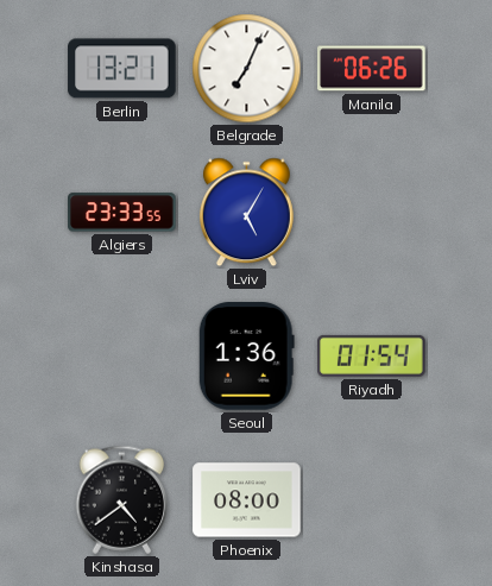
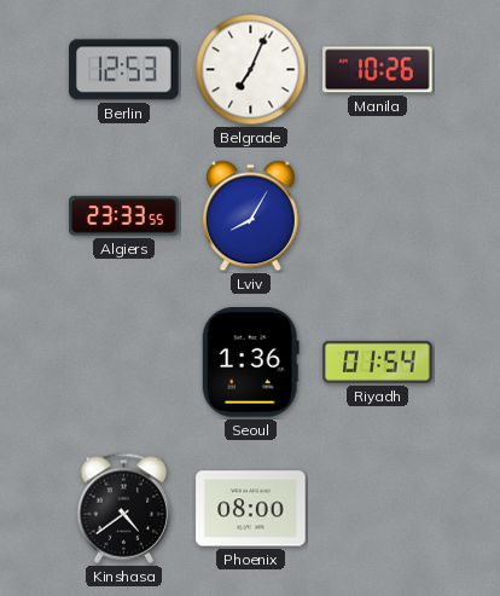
Berlin: 13:21 -> 12:53
Manila: 06:26 -> 10:26
Lviv: 5:05 -> 8:05
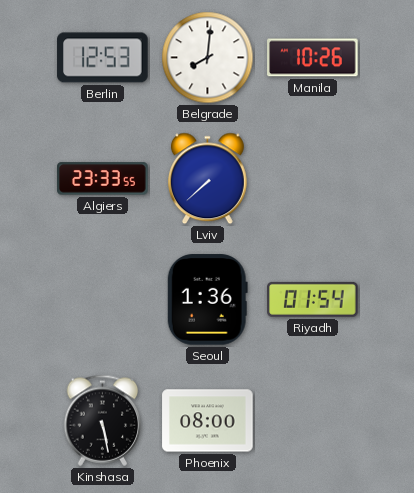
Belgrade: 7:04 -> 8:01
Lviv: 8:05 -> 7:38
Kinshasa: 4:39 -> 5:28
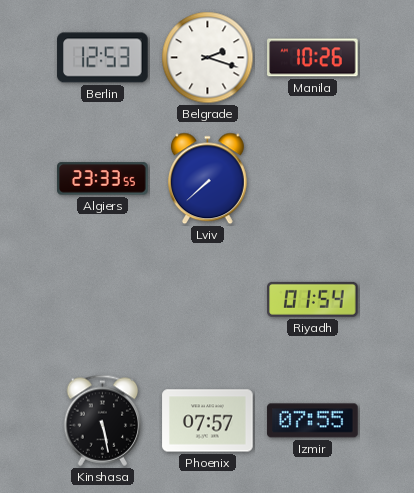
Belgrade: 8:01 -> 2:18
Seoul: 1:36 -> none
Phoenix: 08:00 -> 07:57
Izmir: none -> 07:55
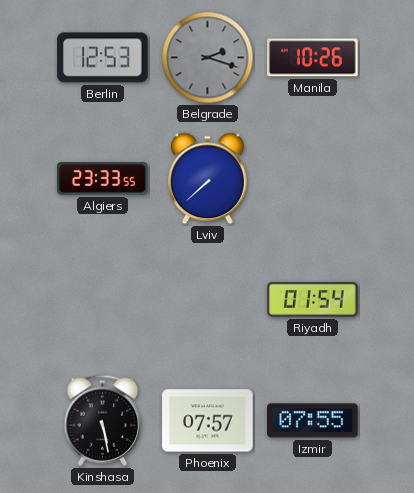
Belgrade dial: white -> grey
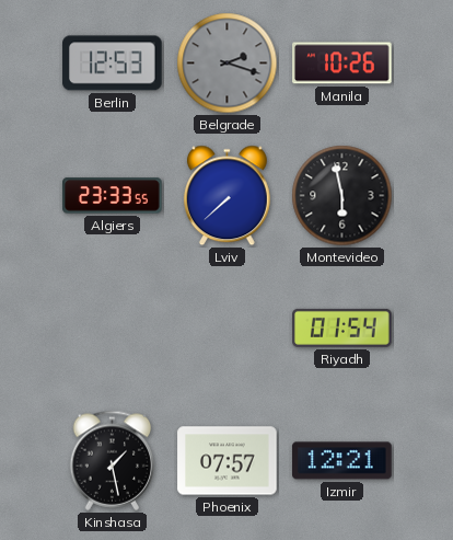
Montevideo: none -> 5:58
Kinshasa: 5:28 -> 1:28
Izmir: 07:55 -> 12:21
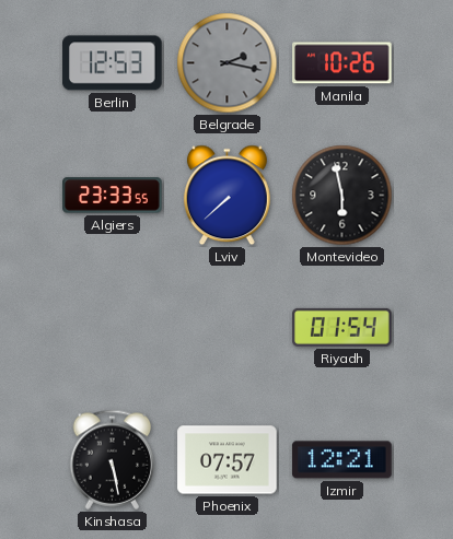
Belgrade: 2:18 -> 2:17
Kinshasa: 1:28 -> 5:28
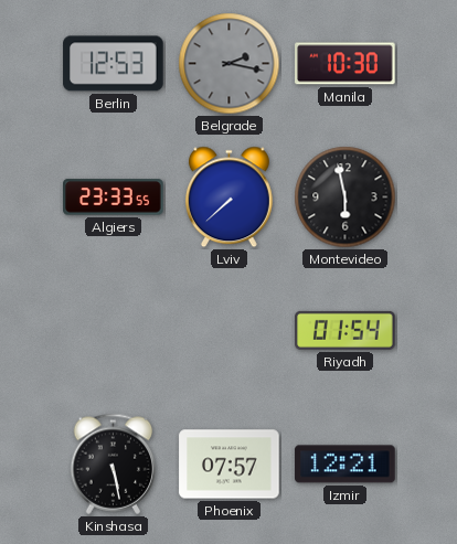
Manila: 10:26 -> 10:30
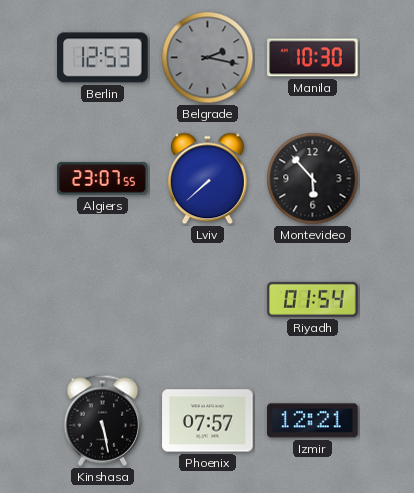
Algiers: 23:33 -> 23:07
Montevideo: 5:58 -> 5:53
